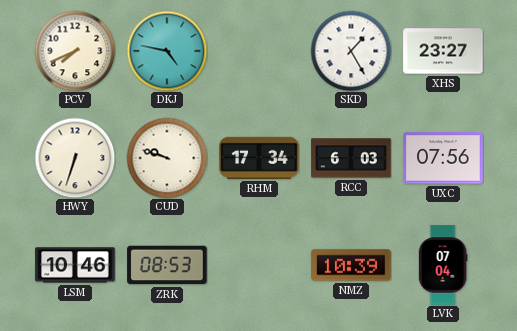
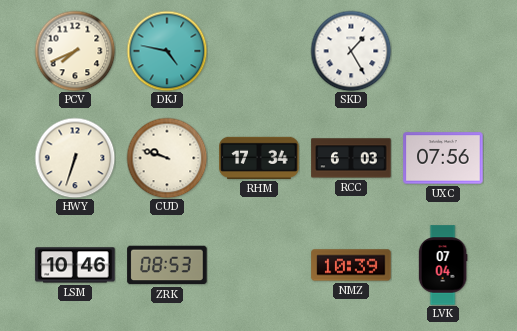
XHS: 23:27 -> none
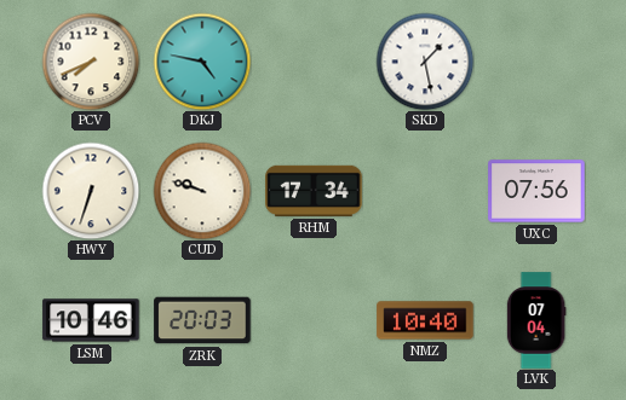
SKD: 1:25 -> 1:28
RCC: 6:03 -> none
ZRK: 08:53 -> 20:03
NMZ: 10:39 -> 10:40
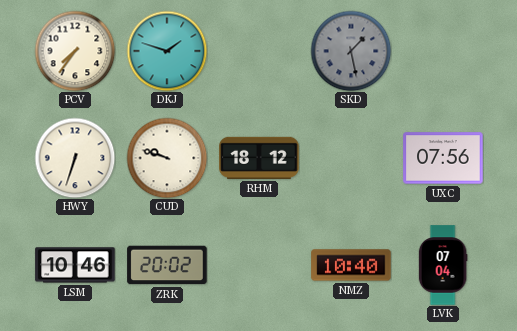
PCV: 7:41 -> 7:36
DKJ: 4:47 -> 1:48
SKD dial: white -> grey
RHM: 17:34 -> 18:12
ZRK: 20:03 -> 20:02
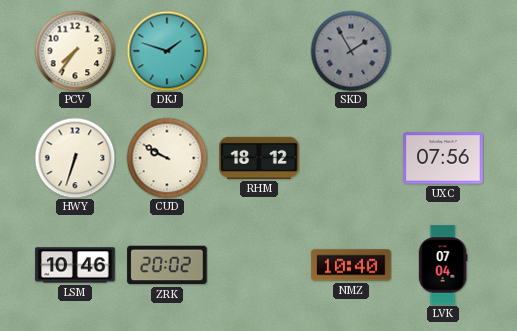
SKD: 1:28 -> 1:55
CUD: 9:48 -> 9:50
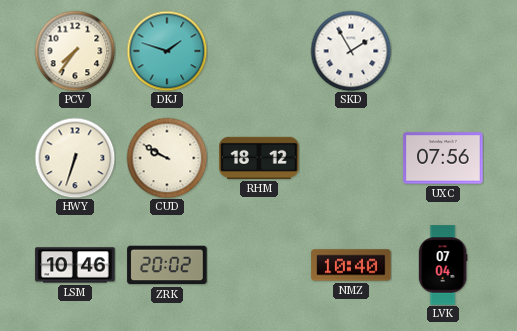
SKD dial: grey -> white
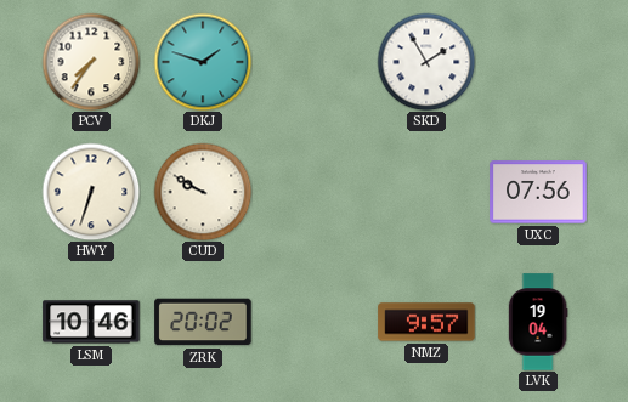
RHM: 18:12 -> none
NMZ: 10:40 -> 9:57
LVK: 07:04 -> 19:04
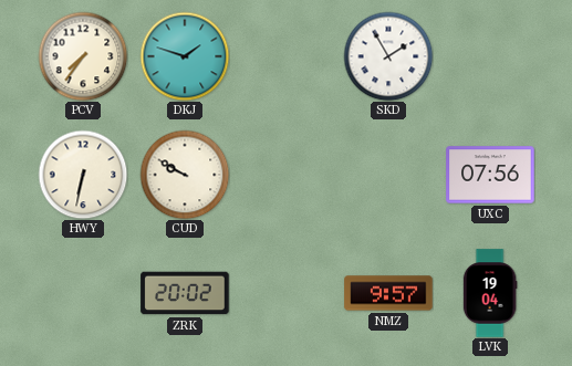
HWY: 6:33 -> 6:32
LSM: 10:46 -> none
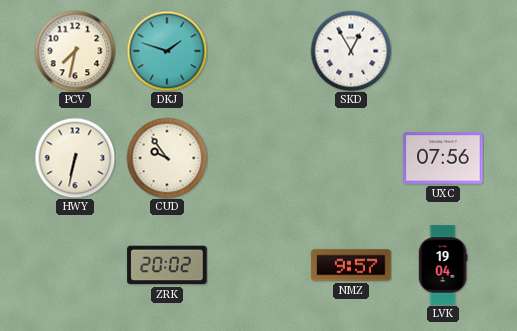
PCV: 7:36 -> 7:32
SKD: 1:55 -> 12:55
CUD: 9:50 -> 9:54
